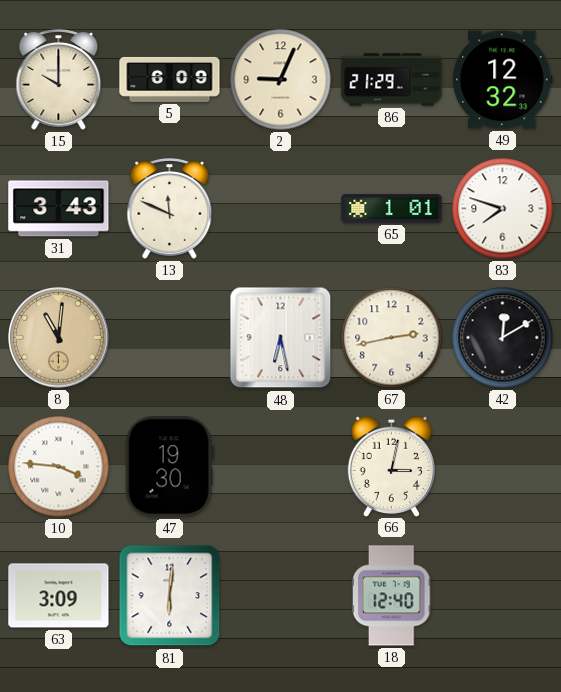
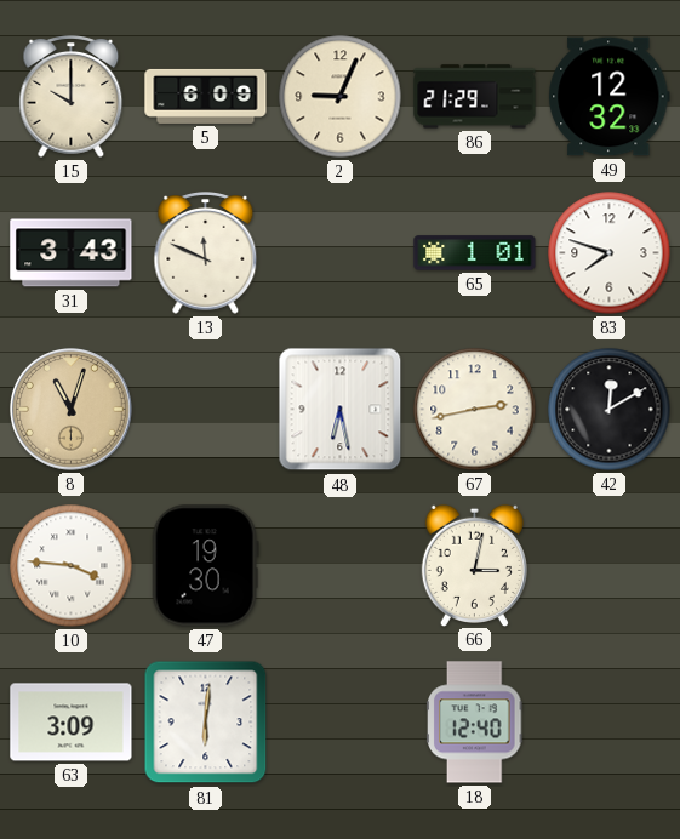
8: 11:01 -> 11:03
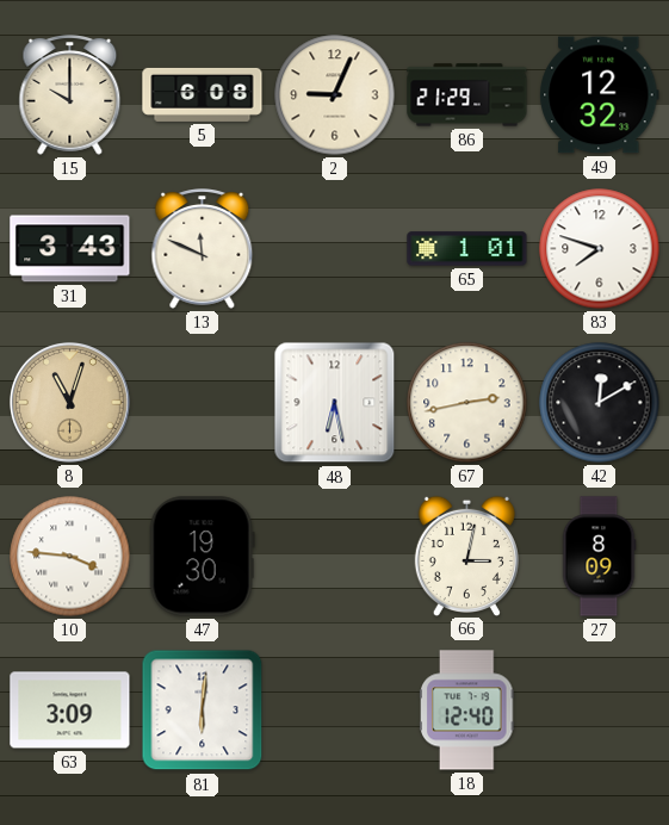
5: 6:09 -> 6:08
27: none -> 8:09
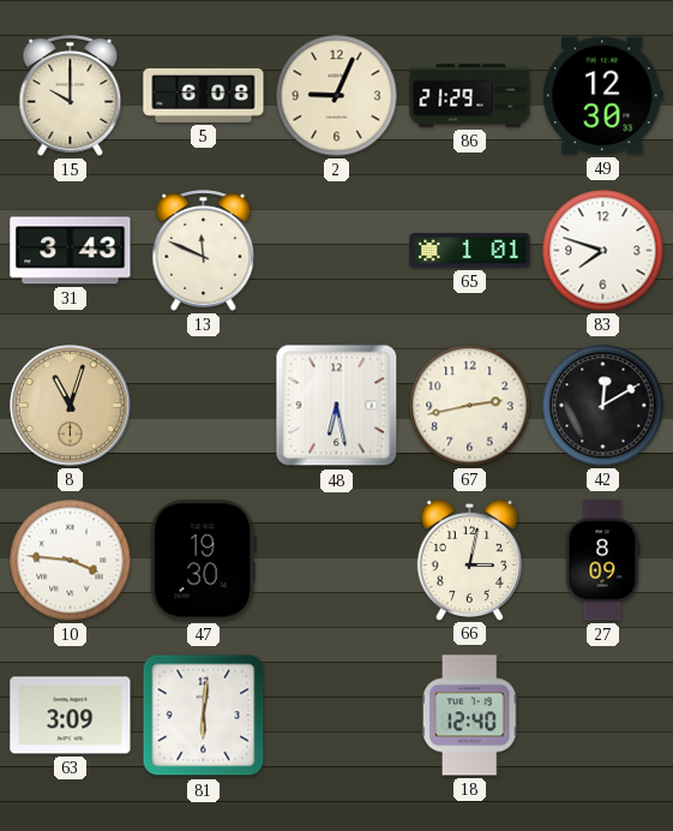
49: 12:32 -> 12:30
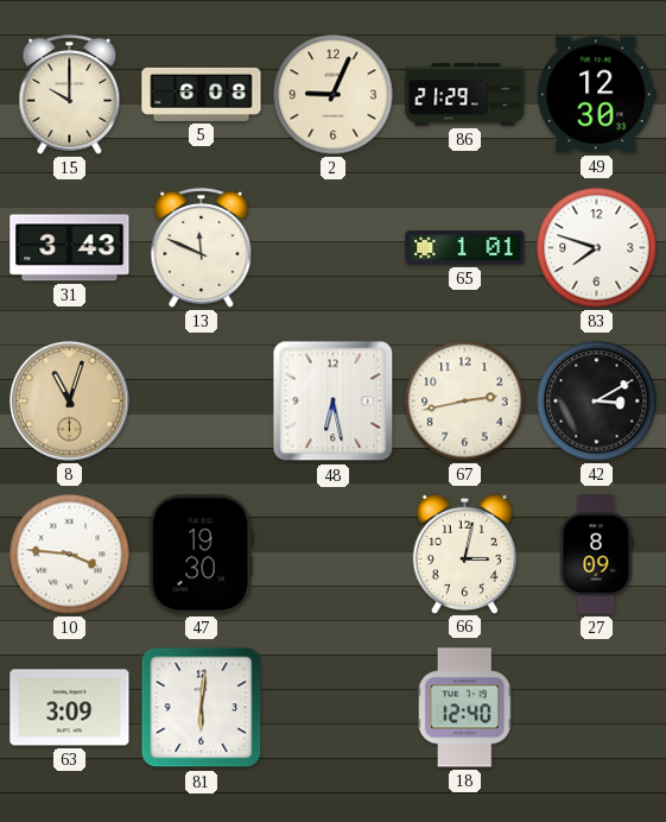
42: 12:10 -> 3:10
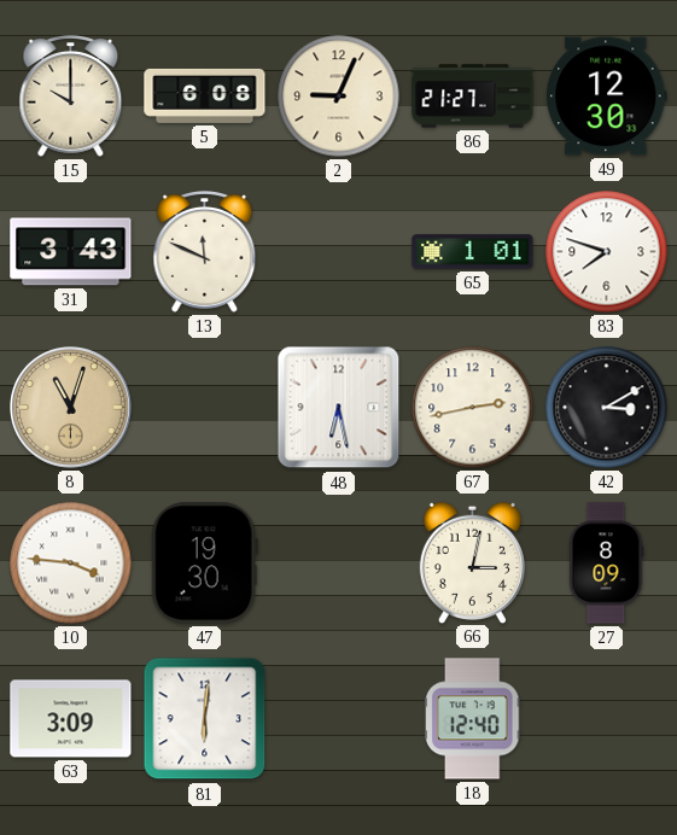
86: 21:29 -> 21:27
